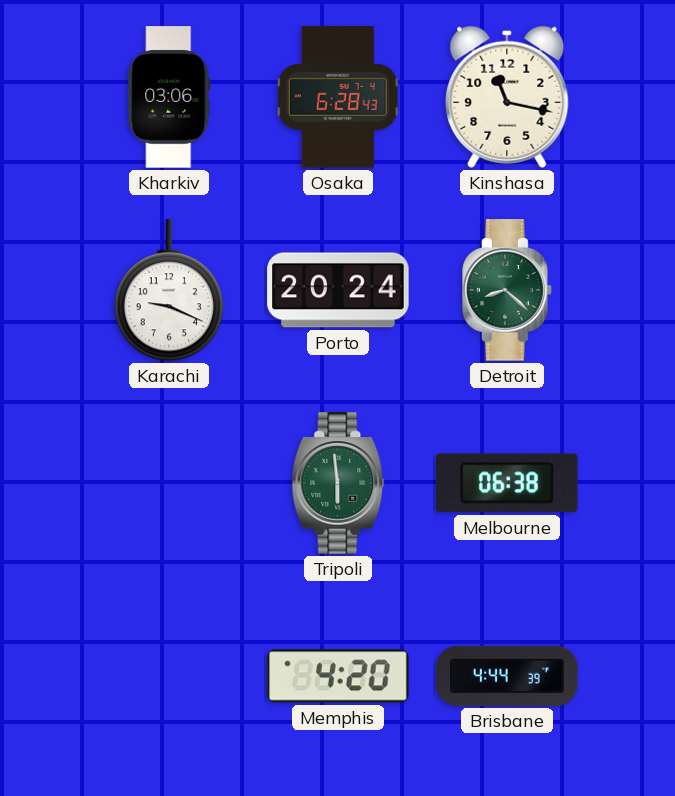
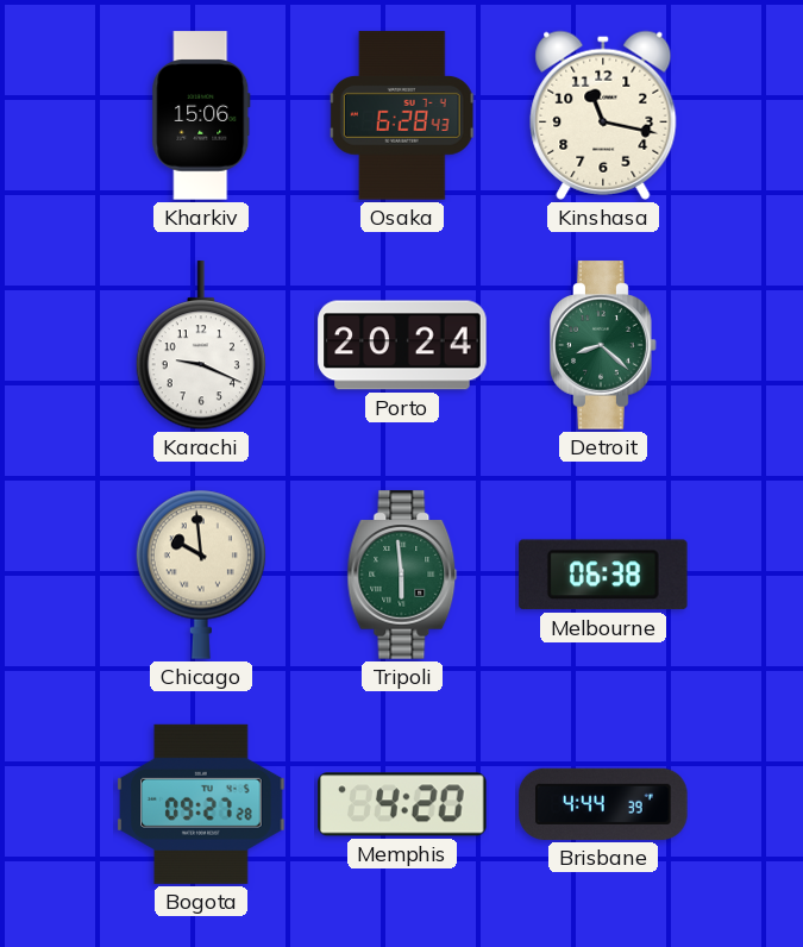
Kharkiv: 03:06 -> 15:06
Chicago: none -> 9:59
Bogota: none -> 09:27
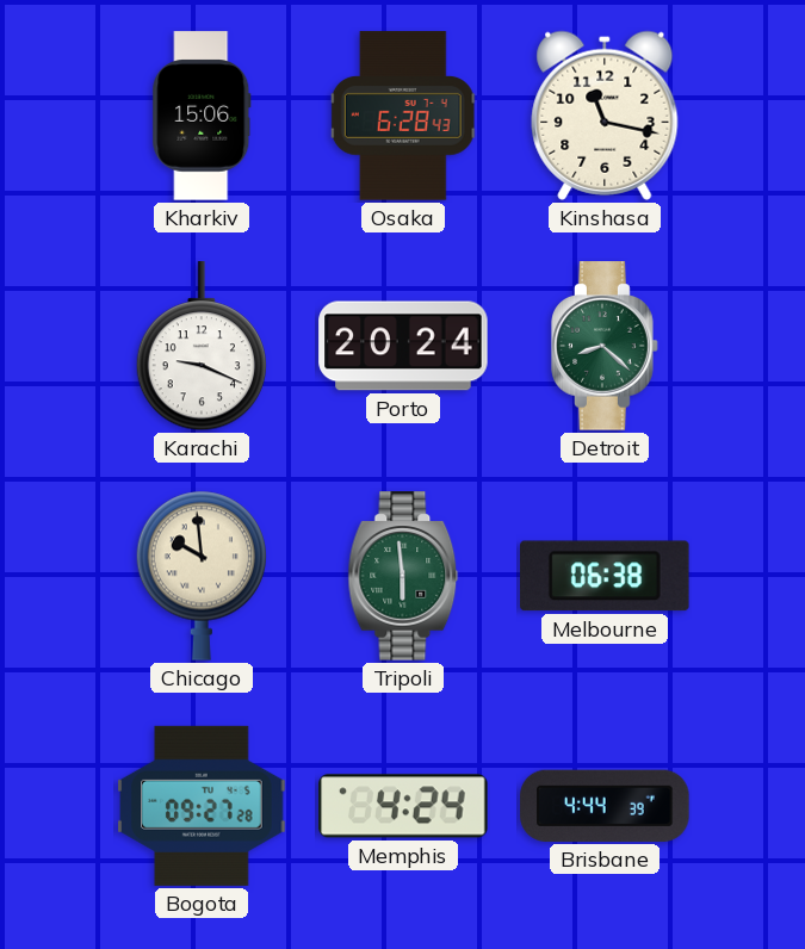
Memphis: 4:20 -> 4:24
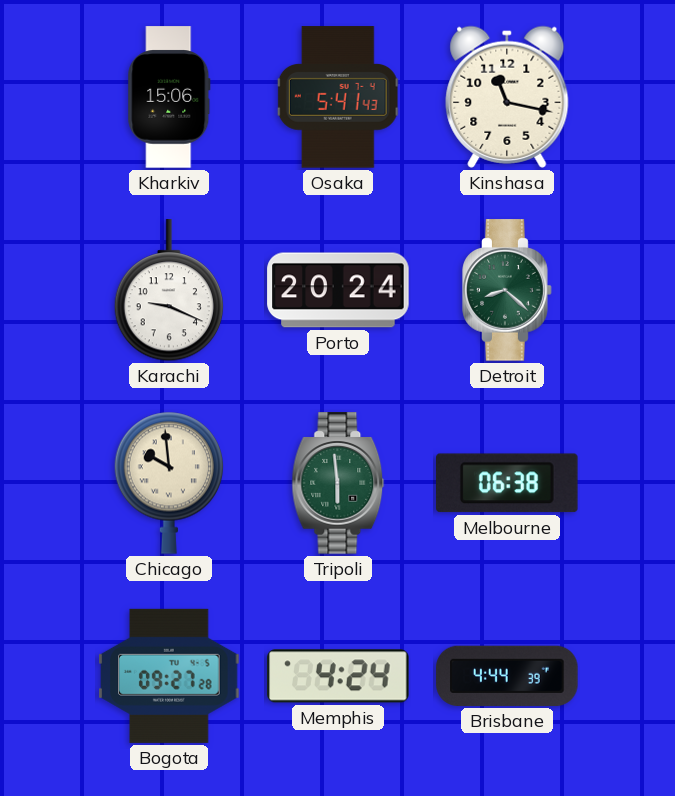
Osaka: 6:28 -> 5:41
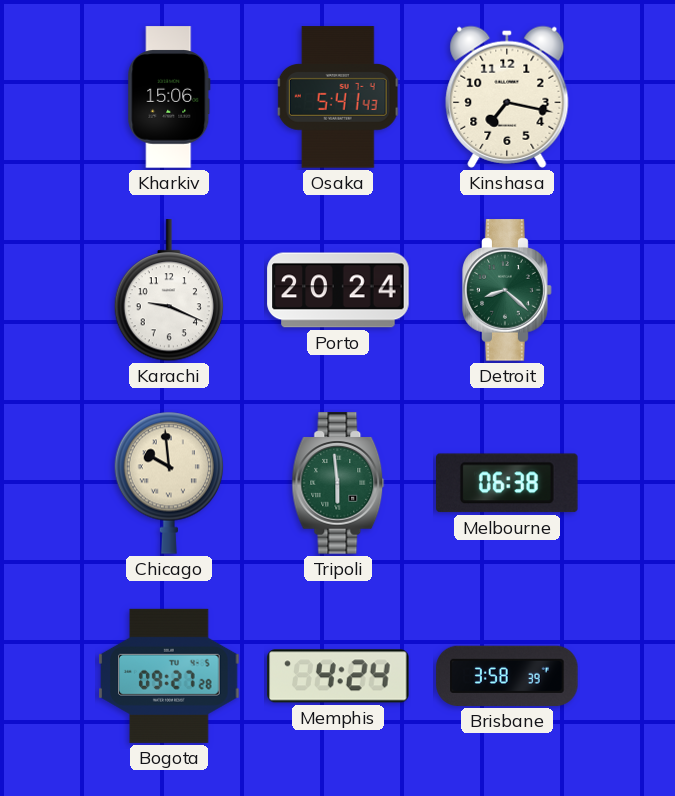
Kinshasa: 11:17 -> 7:17
Brisbane: 4:44 -> 3:58
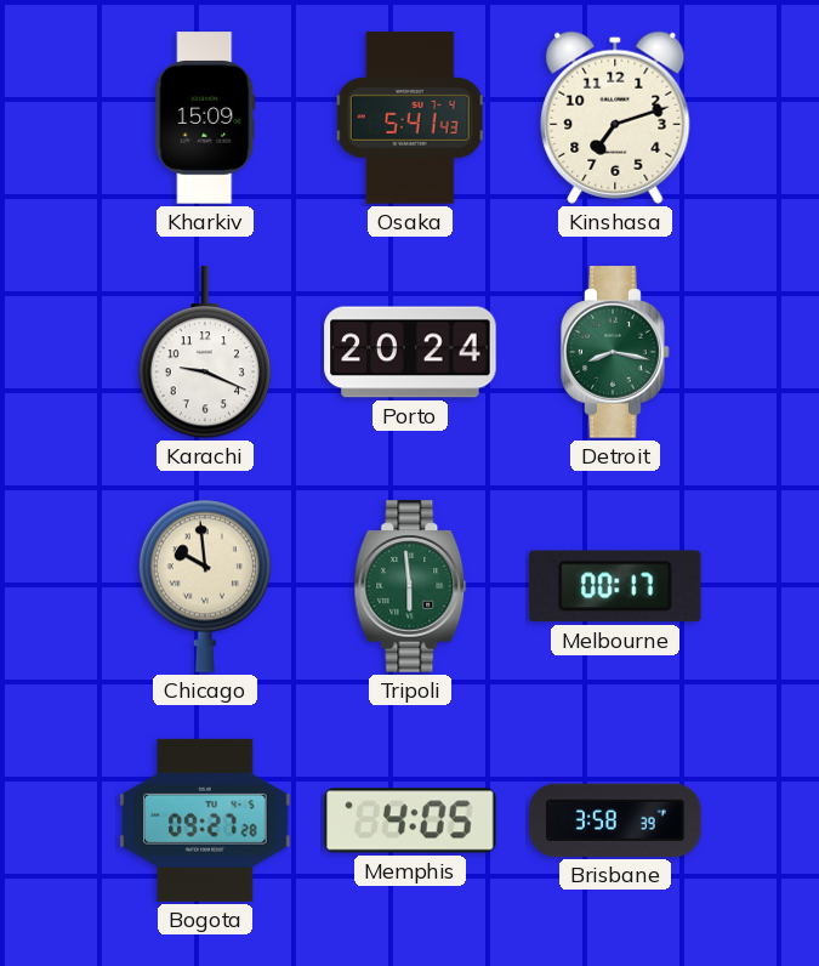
Kharkiv: 15:06 -> 15:09
Kinshasa: 7:17 -> 7:12
Detroit: 8:22 -> 8:17
Melbourne: 06:38 -> 00:17
Memphis: 4:24 -> 4:05
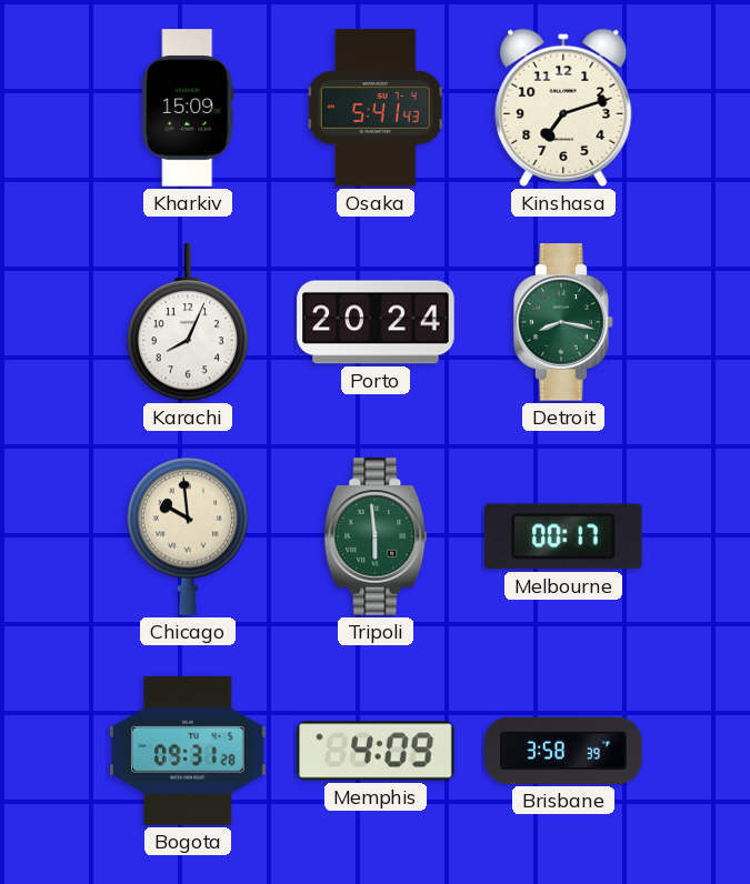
Karachi: 9:19 -> 8:04
Bogota: 09:27 -> 09:31
Memphis: 4:05 -> 4:09
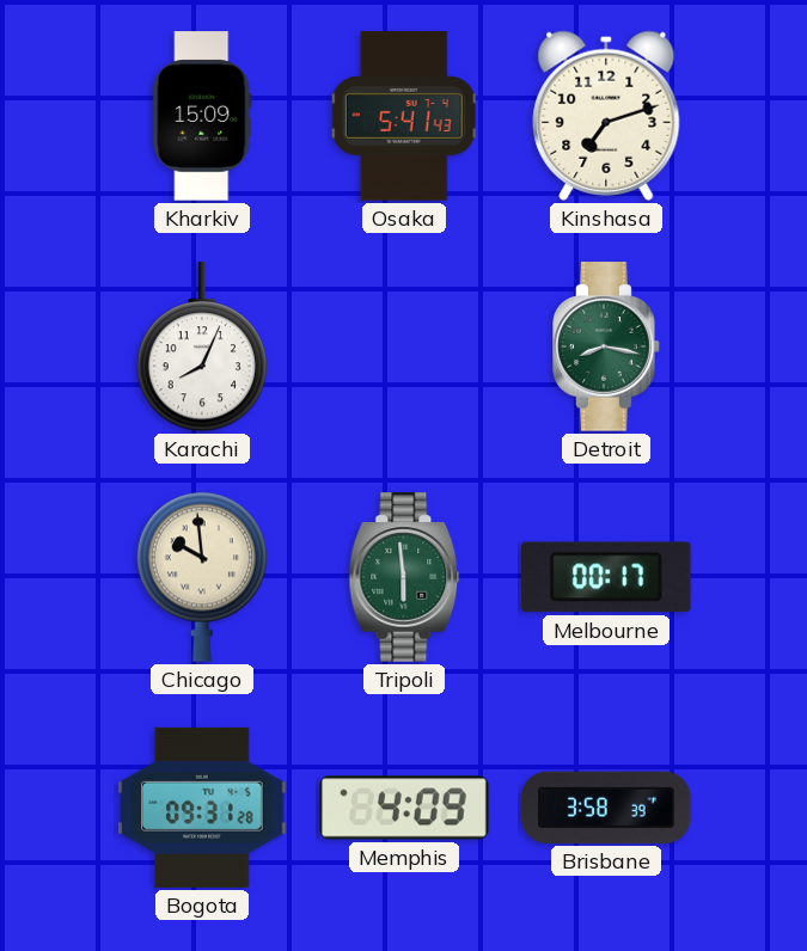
Porto: 20:24 -> none
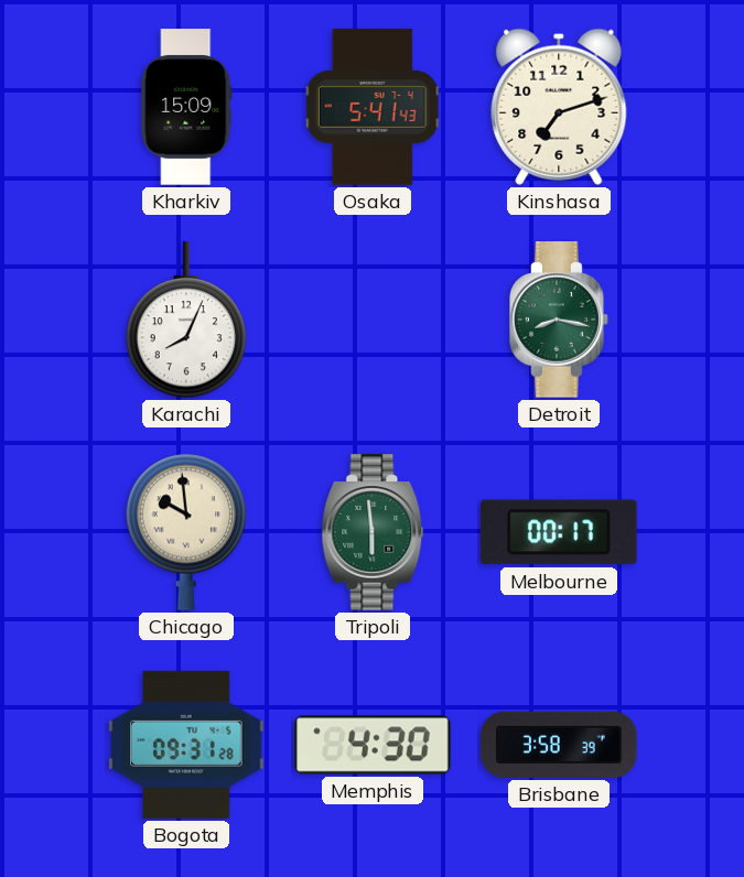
Memphis: 4:09 -> 4:30
